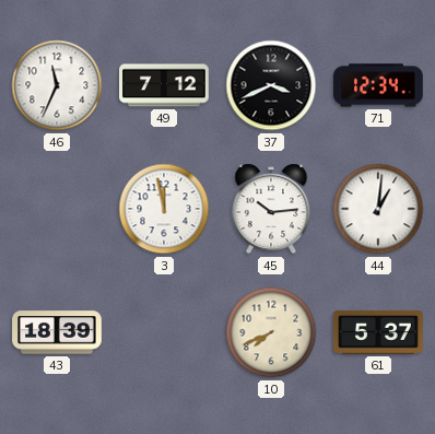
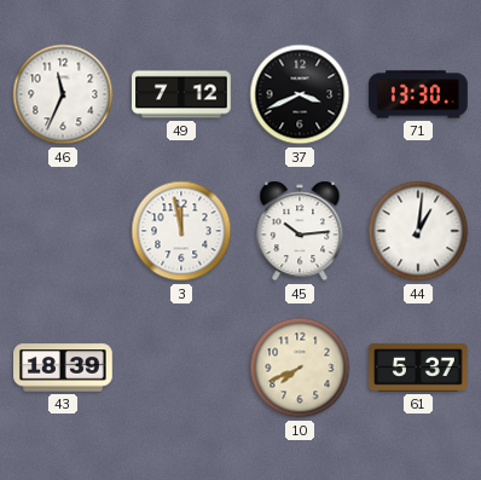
71: 12:34 -> 13:30
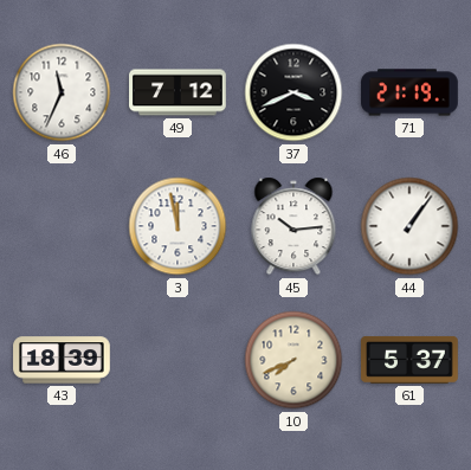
71: 13:30 -> 21:19
44: 1:01 -> 1:06
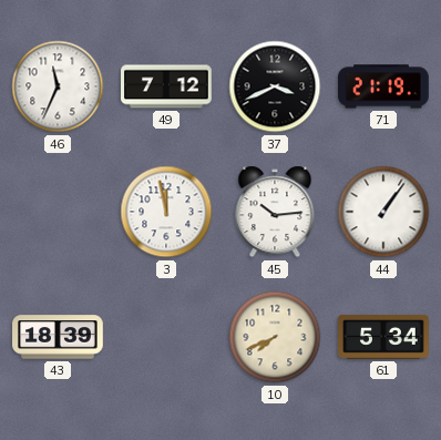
61: 5:37 -> 5:34
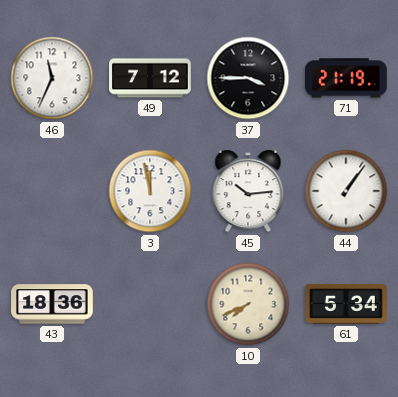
37: 3:41 -> 3:45
43: 18:39 -> 18:36
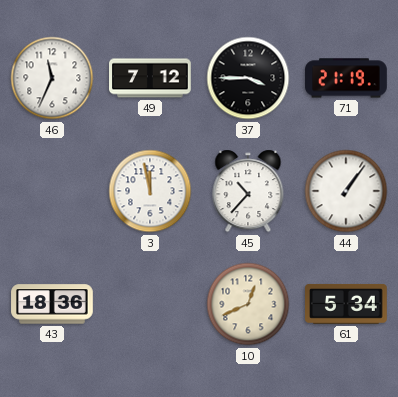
45: 10:14 -> 10:37
10: 7:41 -> 12:41
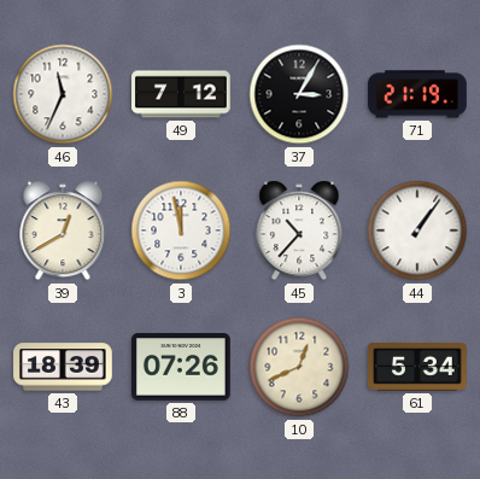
37: 3:45 -> 3:05
39: none -> 12:40
43: 18:36 -> 18:39
88: none -> 07:26
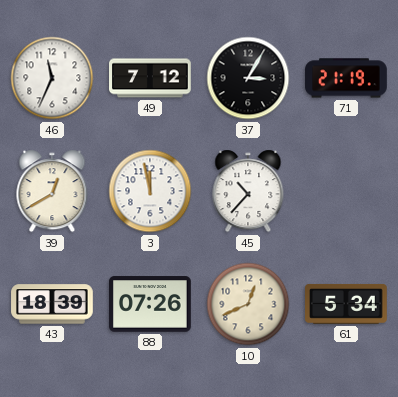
44: 1:06 -> none
